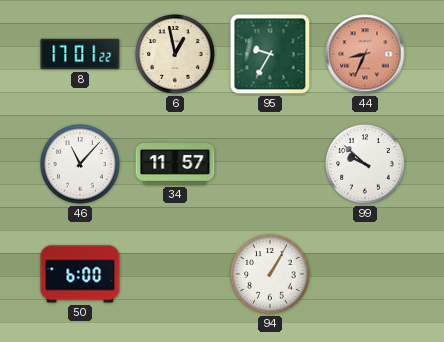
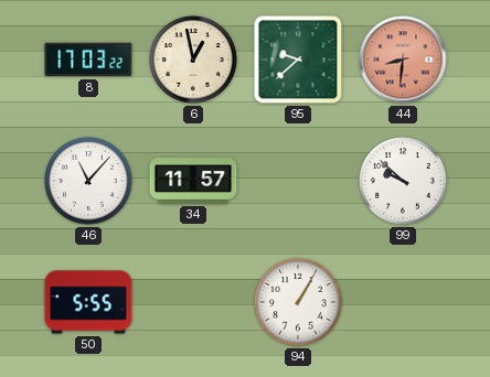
8: 17:01 -> 17:03
95: 9:35 -> 9:38
44: 8:34 -> 8:31
50: 6:00 -> 5:55
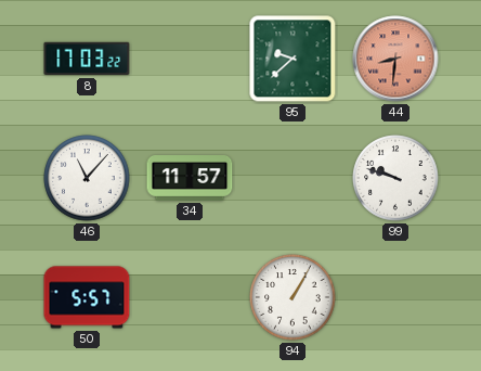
6: 12:58 -> none
99: 9:52 -> 9:48
50: 5:55 -> 5:57
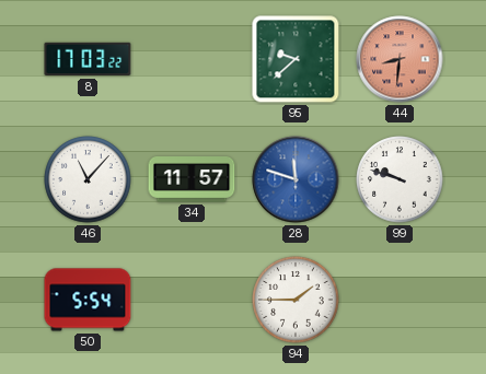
28: none -> 11:48
50: 5:57 -> 5:54
94: 1:05 -> 1:45
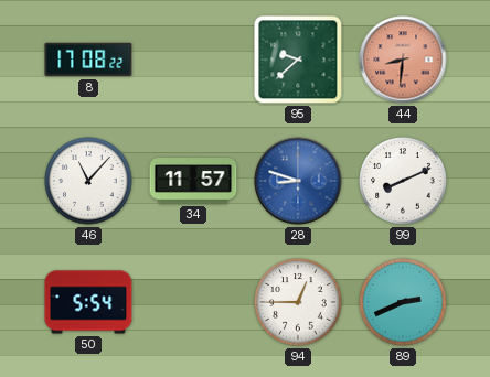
8: 17:03 -> 17:08
28: 11:48 -> 8:48
99: 9:48 -> 8:11
94: 1:45 -> 12:45
89: none -> 2:41
